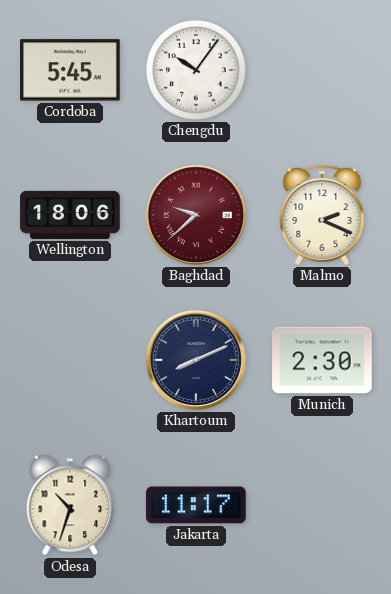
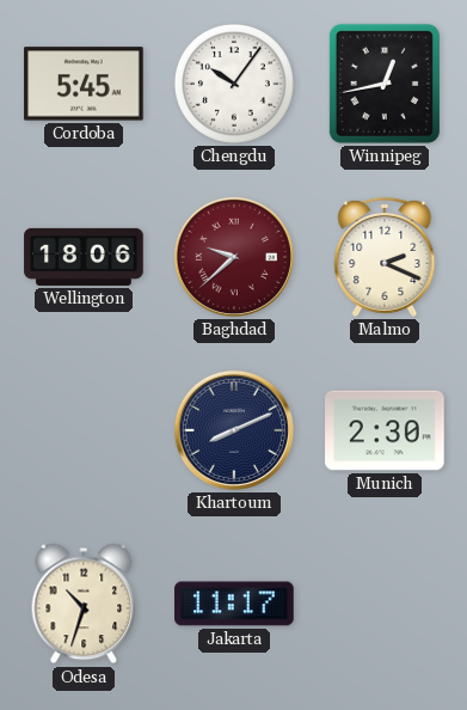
Winnipeg: none -> 12:43
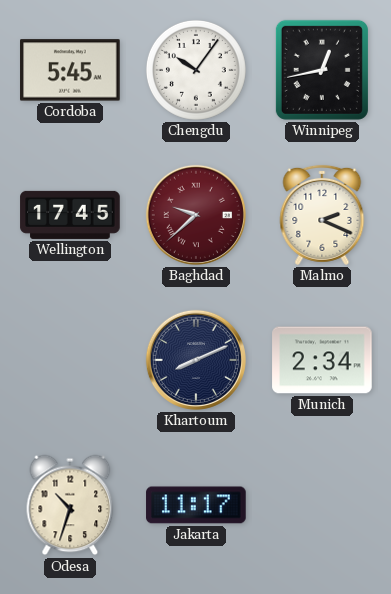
Wellington: 18:06 -> 17:45
Munich: 2:30 -> 2:34
